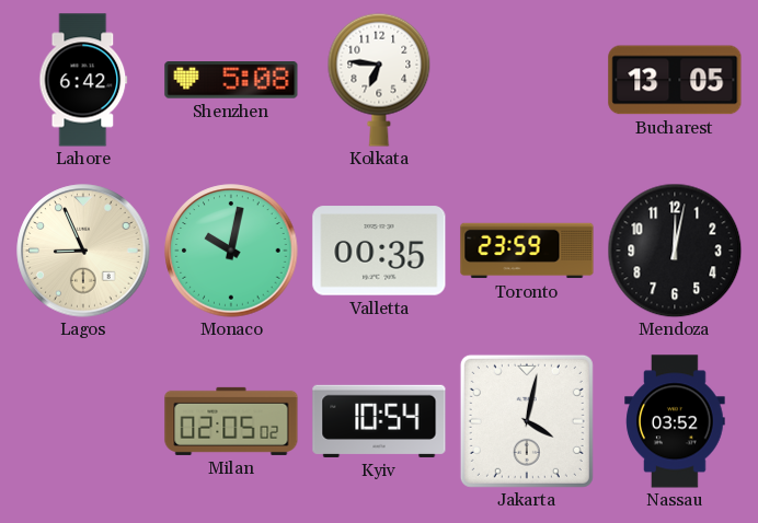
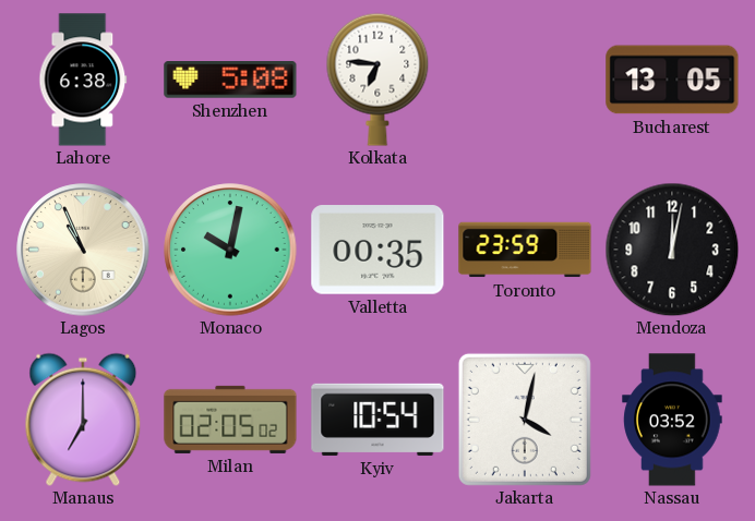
Lahore: 6:42 -> 6:38
Lagos: 8:56 -> 10:56
Manaus: none -> 7:00
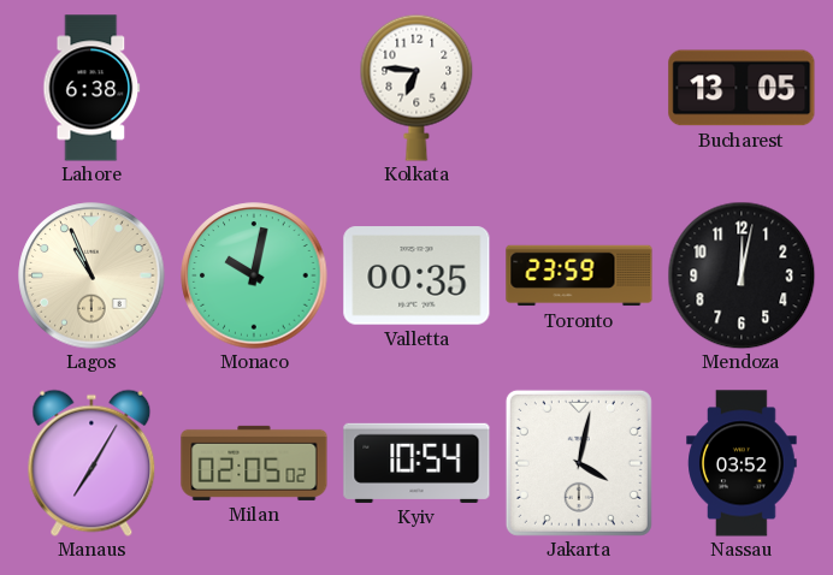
Shenzhen: 5:08 -> none
Manaus: 7:00 -> 7:05
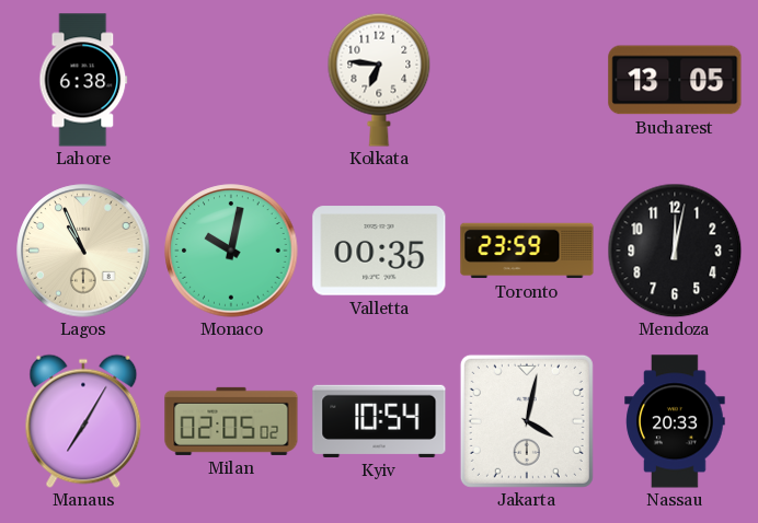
Nassau: 03:52 -> 20:33
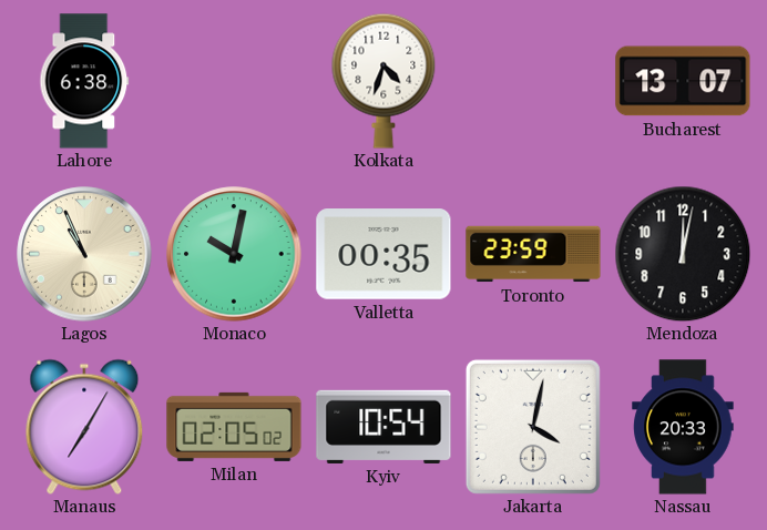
Kolkata: 6:46 -> 4:33
Bucharest: 13:05 -> 13:07
